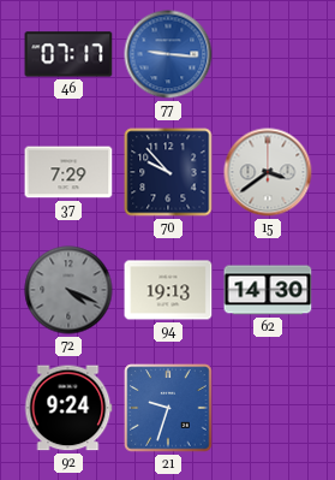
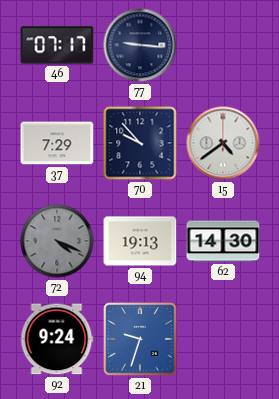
77 dial: blue -> navy
15: 3:39 -> 4:39
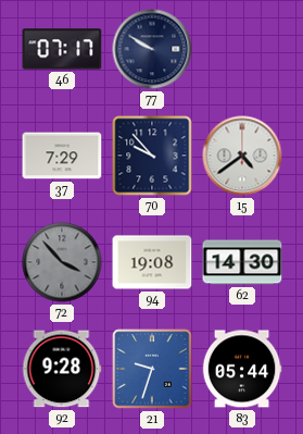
77: 9:16 -> 9:50
72: 4:19 -> 3:53
94: 19:13 -> 19:08
92: 9:24 -> 9:28
83: none -> 05:44
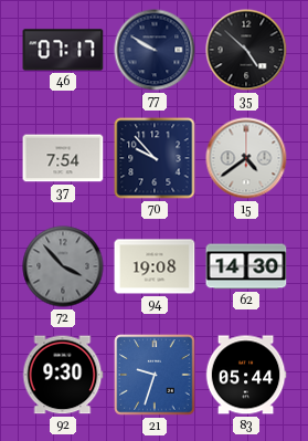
35: none -> 4:52
37: 7:29 -> 7:54
92: 9:28 -> 9:30
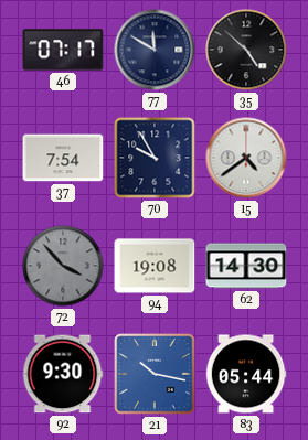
77: 9:50 -> 11:50
70: 9:53 -> 9:55
21: 9:33 -> 10:17
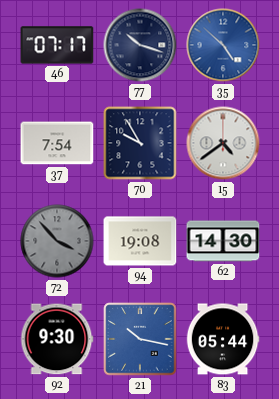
77: 11:50 -> 10:18
35 dial: black -> blue
